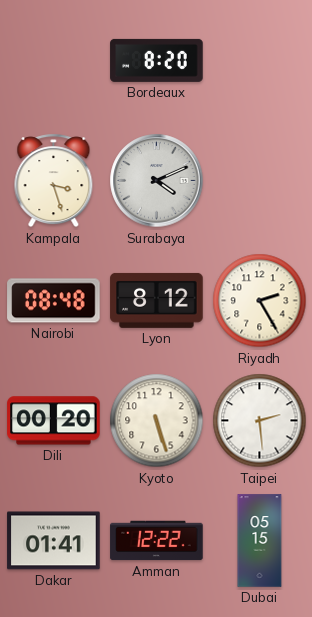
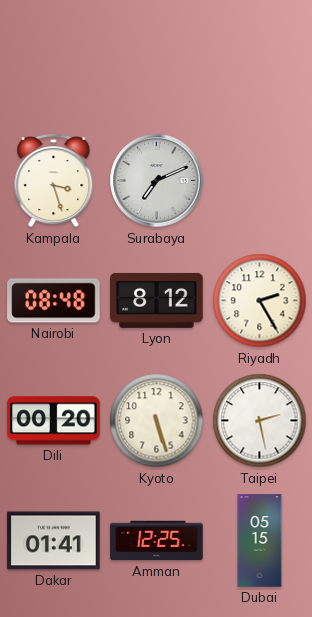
Bordeaux: 8:20 -> none
Surabaya: 4:11 -> 7:11
Taipei: 2:29 -> 2:28
Amman: 12:22 -> 12:25
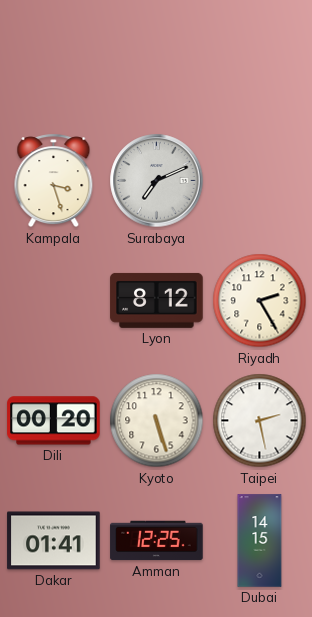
Nairobi: 08:48 -> none
Dubai: 05:15 -> 14:15
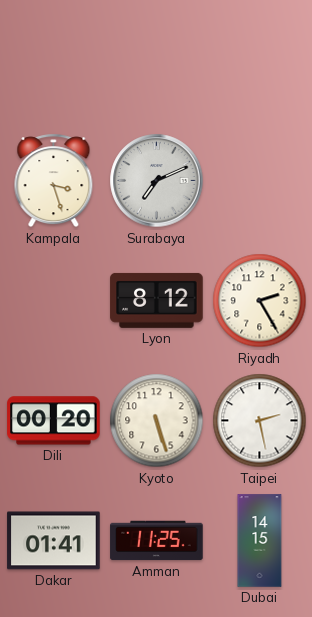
Amman: 12:25 -> 11:25
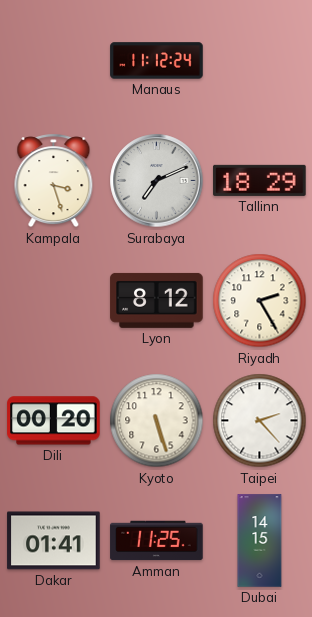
Manaus: none -> 11:12
Tallinn: none -> 18:29
Taipei: 2:28 -> 2:23
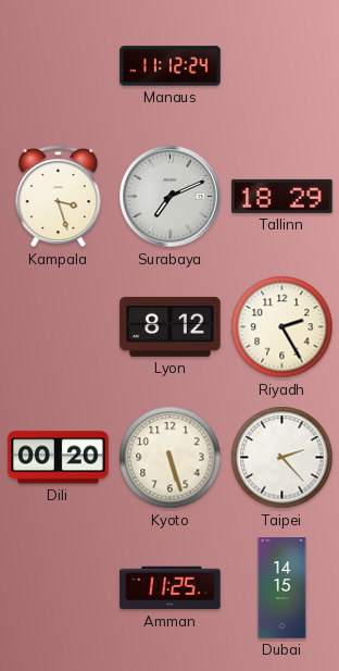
Dakar: 01:41 -> none
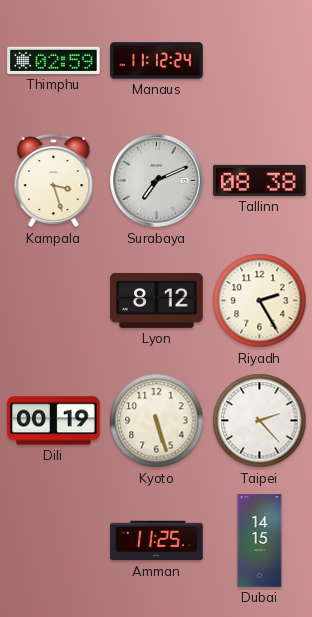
Thimphu: none -> 02:59
Tallinn: 18:29 -> 08:38
Dili: 00:20 -> 00:19
